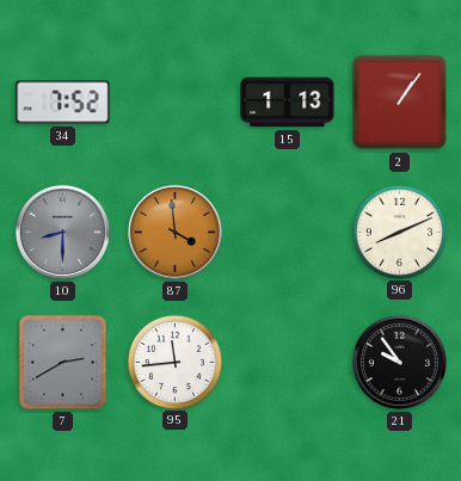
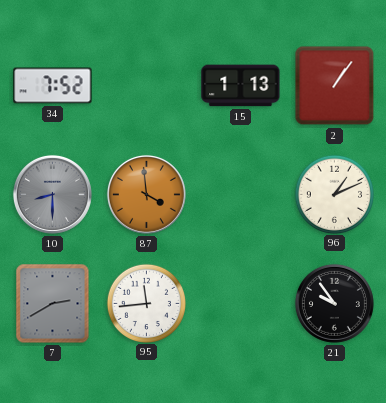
96: 8:11 -> 1:11
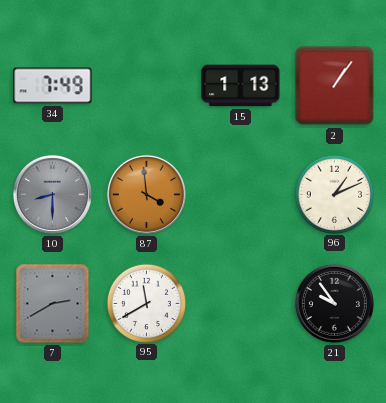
34: 7:52 -> 7:49
95: 11:44 -> 11:40
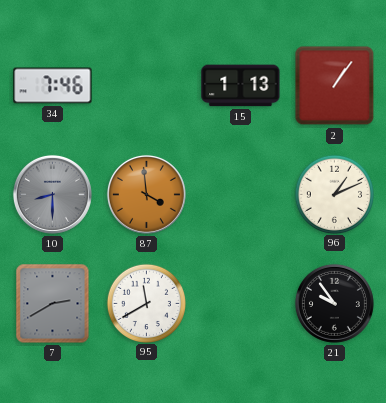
34: 7:49 -> 7:46
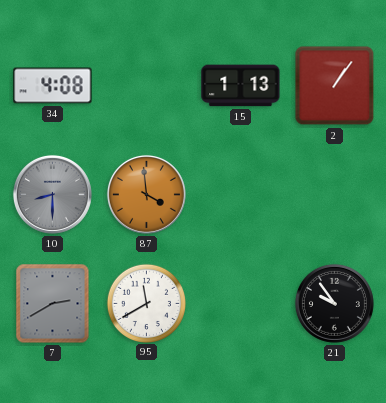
34: 7:46 -> 4:08
96: 1:11 -> none
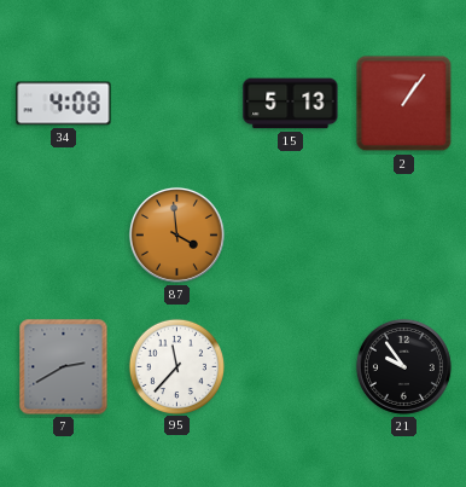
15: 1:13 -> 5:13
10: 8:30 -> none
95: 11:40 -> 11:37
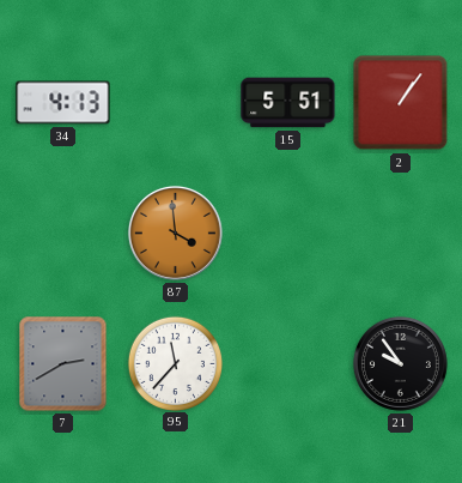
34: 4:08 -> 4:13
15: 5:13 -> 5:51
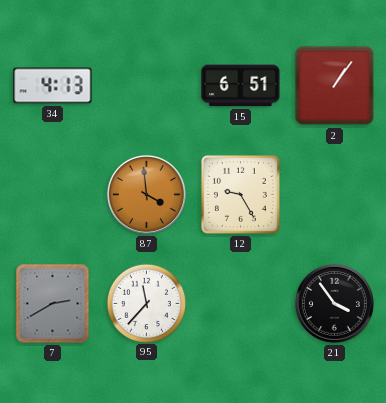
15: 5:51 -> 6:51
12: none -> 9:25
21: 9:54 -> 3:54
